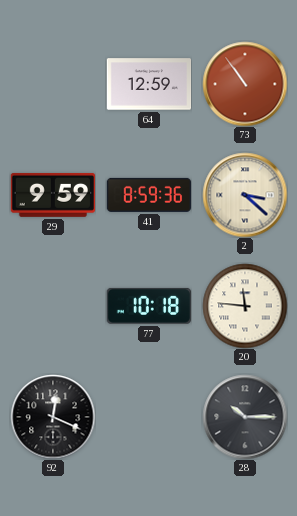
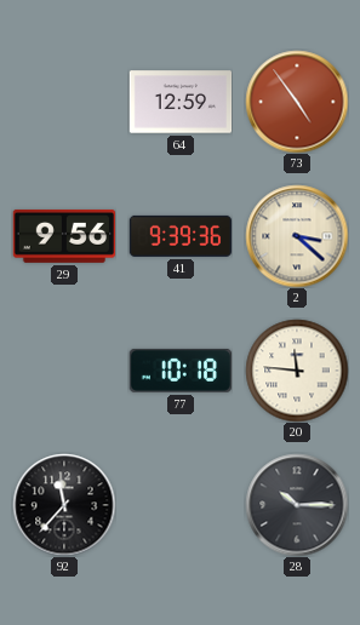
73: 10:54 -> 4:54
29: 9:59 -> 9:56
41: 8:59 -> 9:39
92: 12:19 -> 11:37
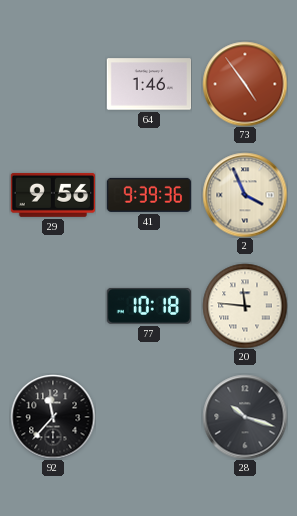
64: 12:59 -> 1:46
2: 3:22 -> 3:56
28: 10:15 -> 10:18
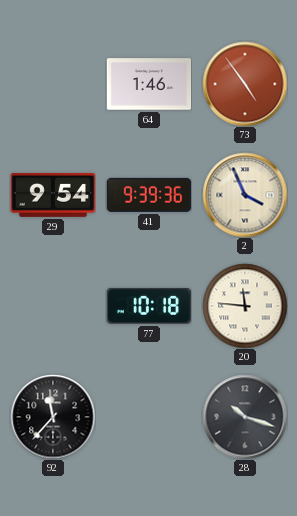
29: 9:56 -> 9:54
